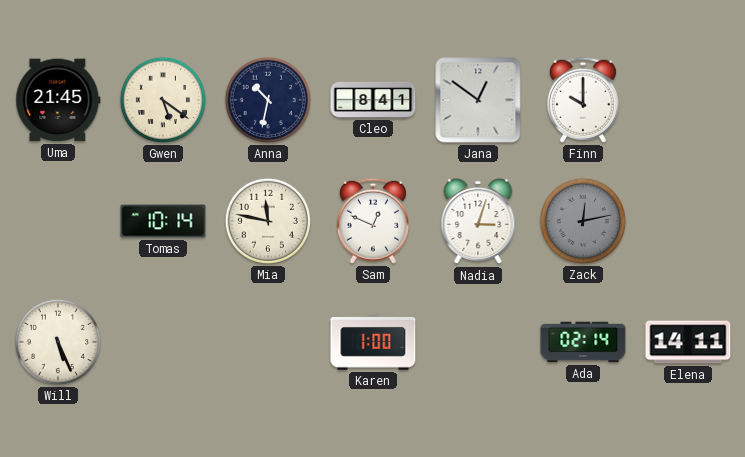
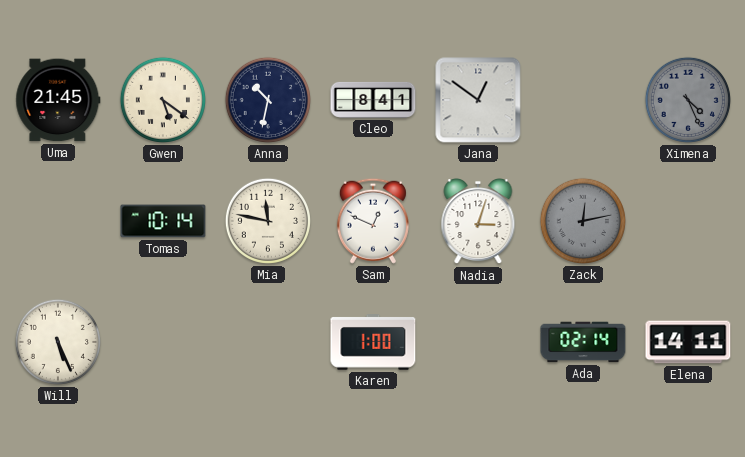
Finn: 10:00 -> none
Ximena: none -> 4:26
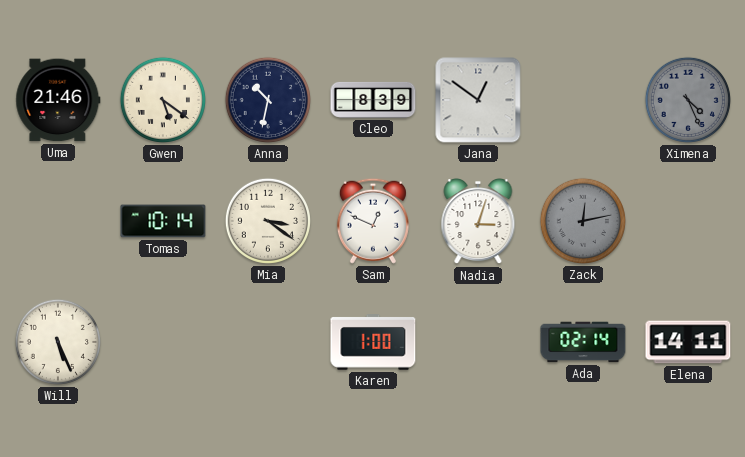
Uma: 21:45 -> 21:46
Cleo: 8:41 -> 8:39
Mia: 11:47 -> 3:21
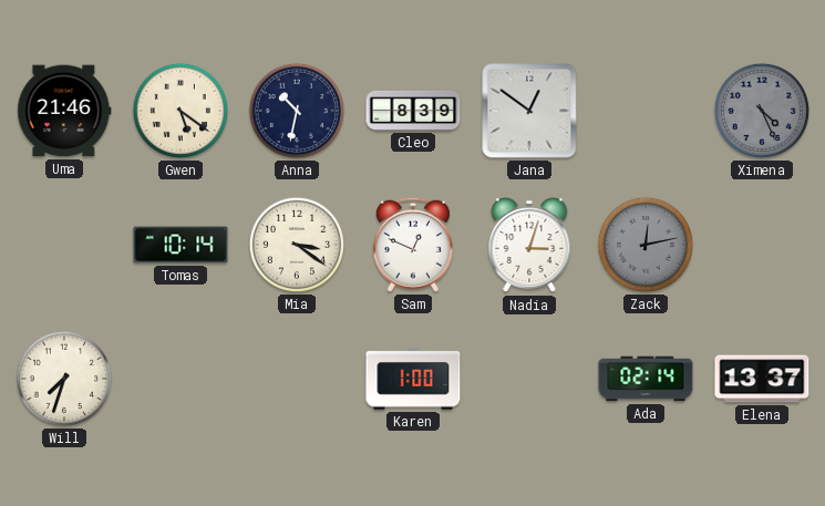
Will: 5:26 -> 7:33
Elena: 14:11 -> 13:37
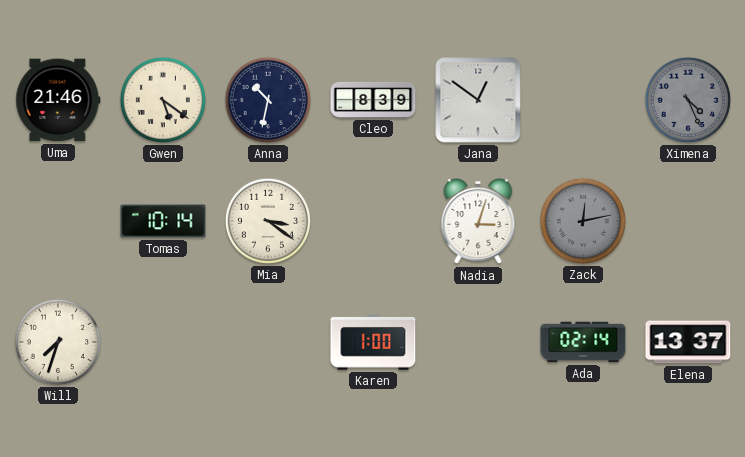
Sam: 12:49 -> none
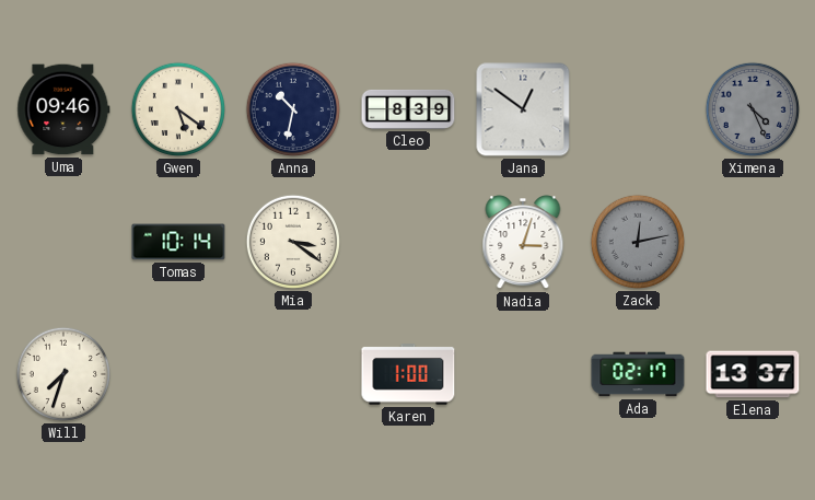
Uma: 21:46 -> 09:46
Ada: 02:14 -> 02:17
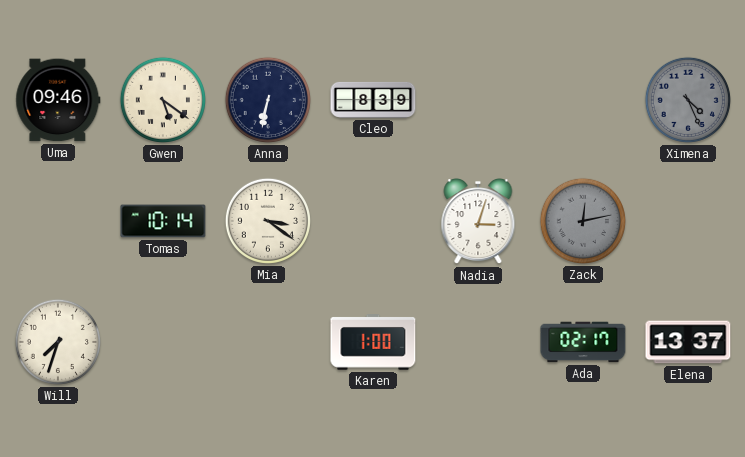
Anna: 10:32 -> 6:32
Jana: 12:51 -> none
